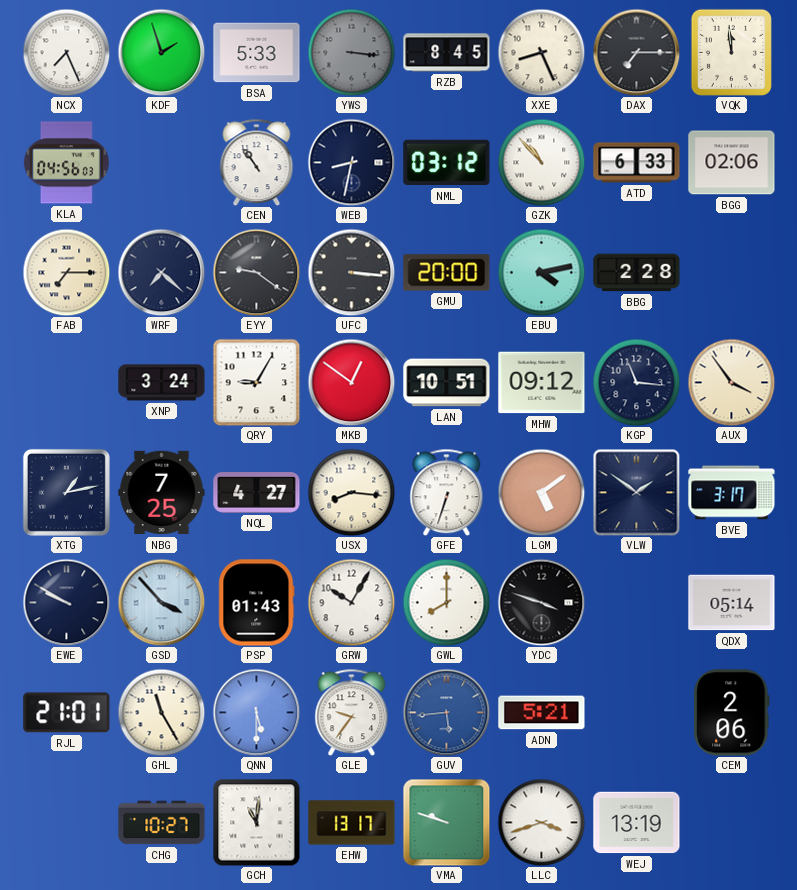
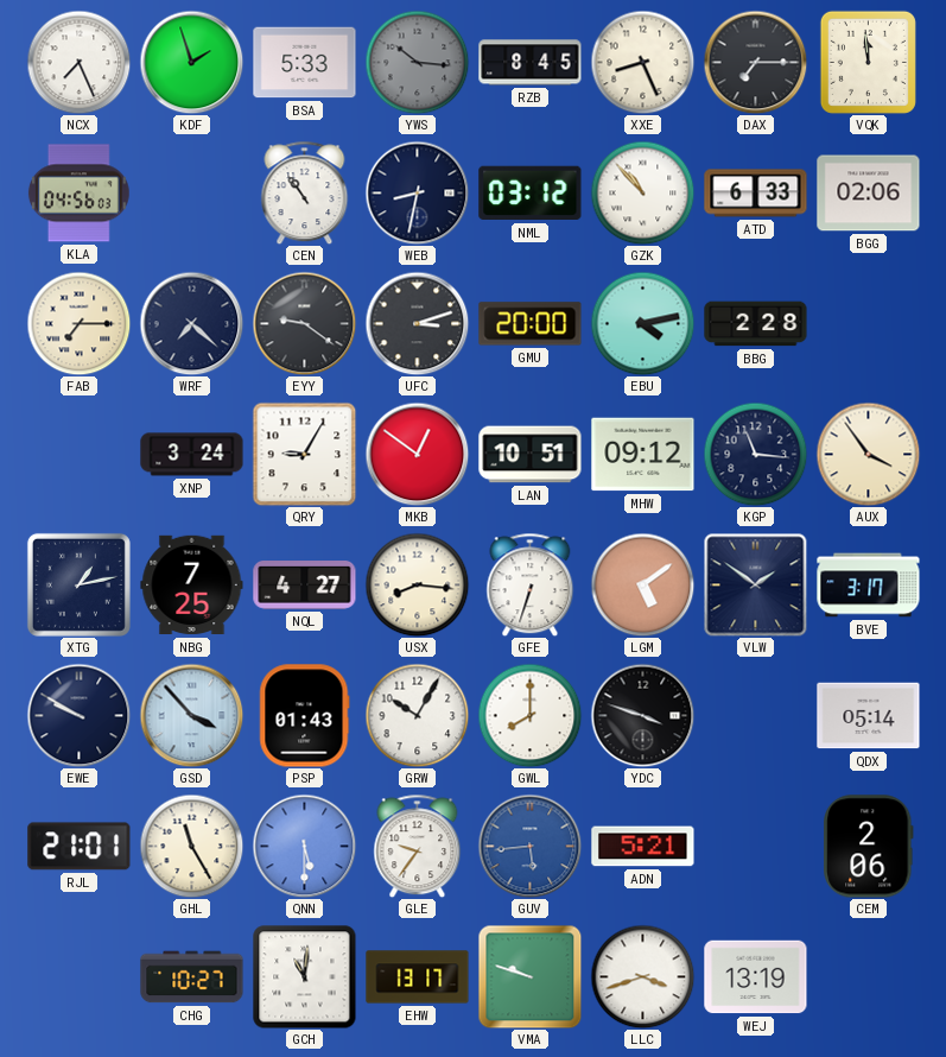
YWS: 3:16 -> 10:16
UFC: 3:16 -> 3:12
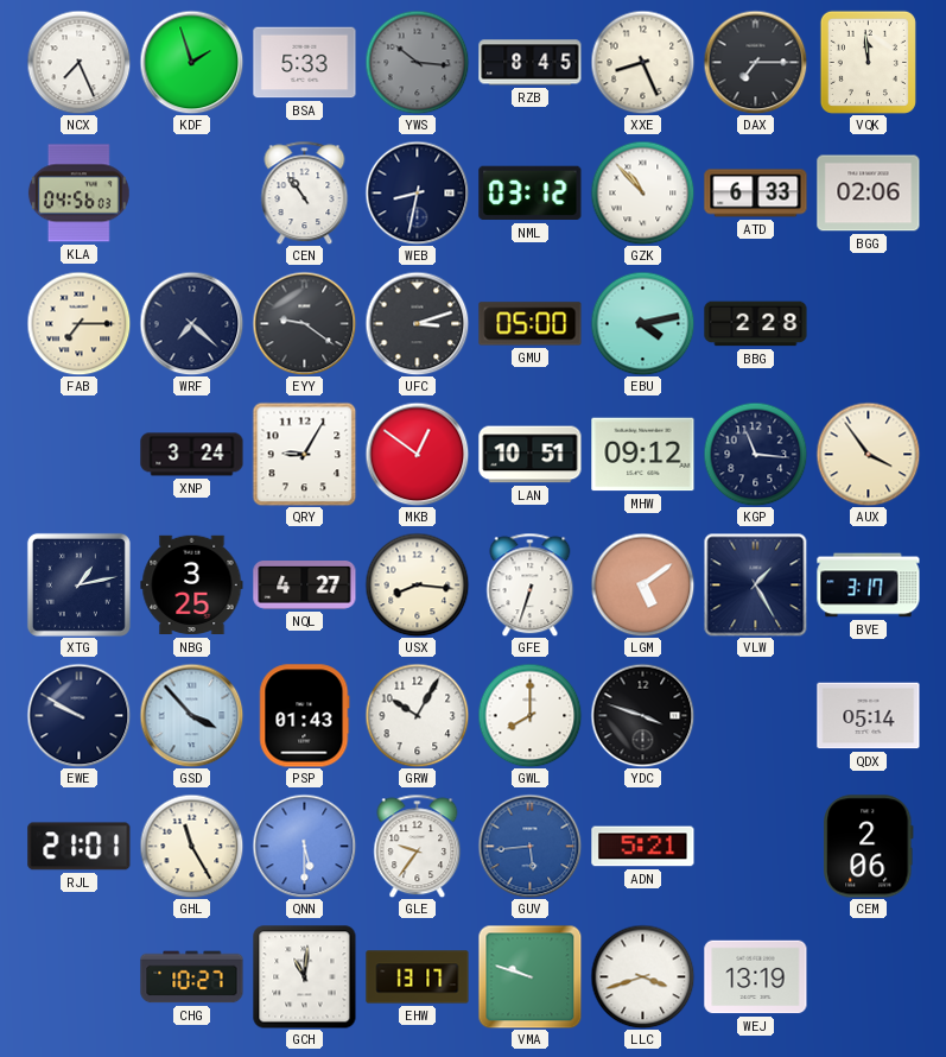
GMU: 20:00 -> 05:00
NBG: 7:25 -> 3:25
VLW: 1:51 -> 1:25
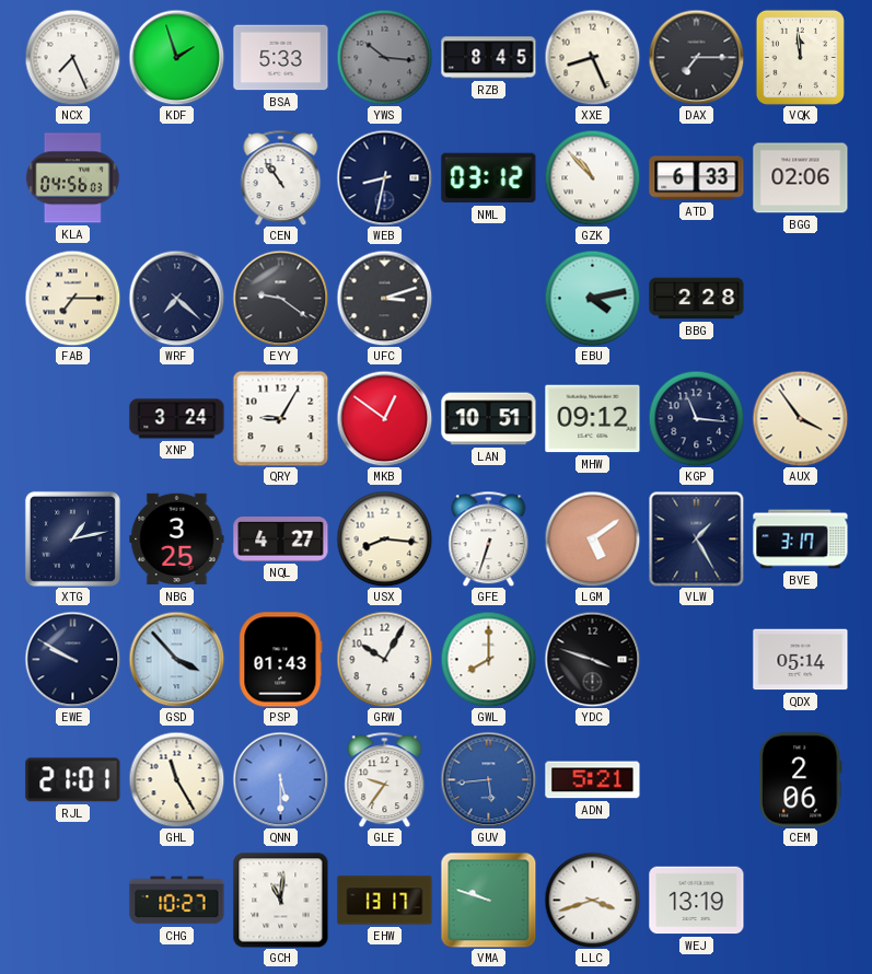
GMU: 05:00 -> none
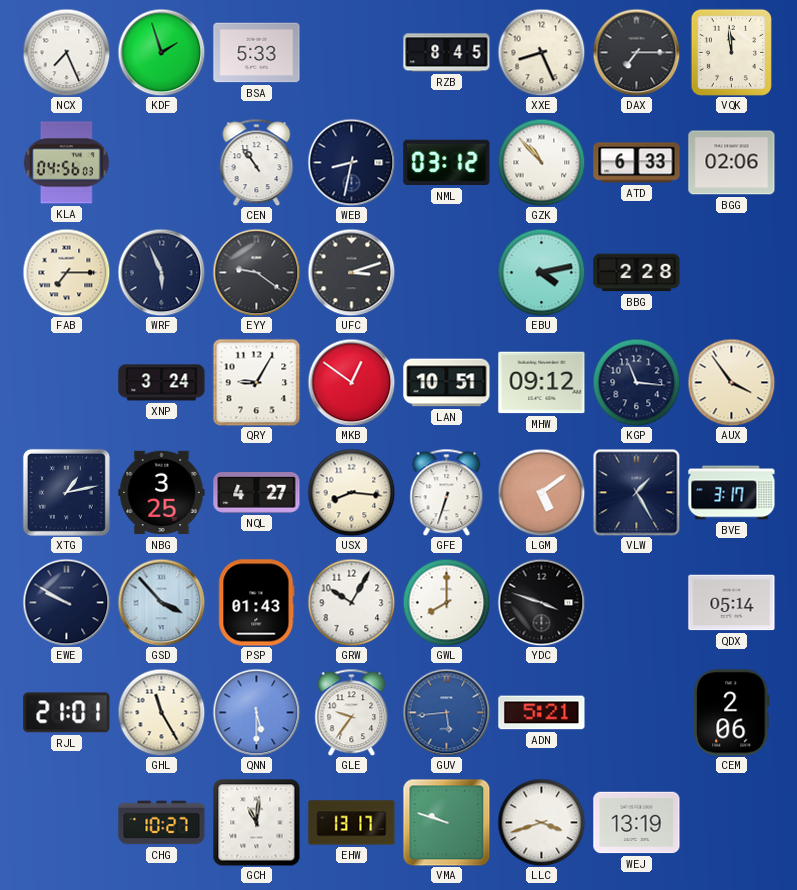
YWS: 10:16 -> none
WRF: 7:22 -> 5:56
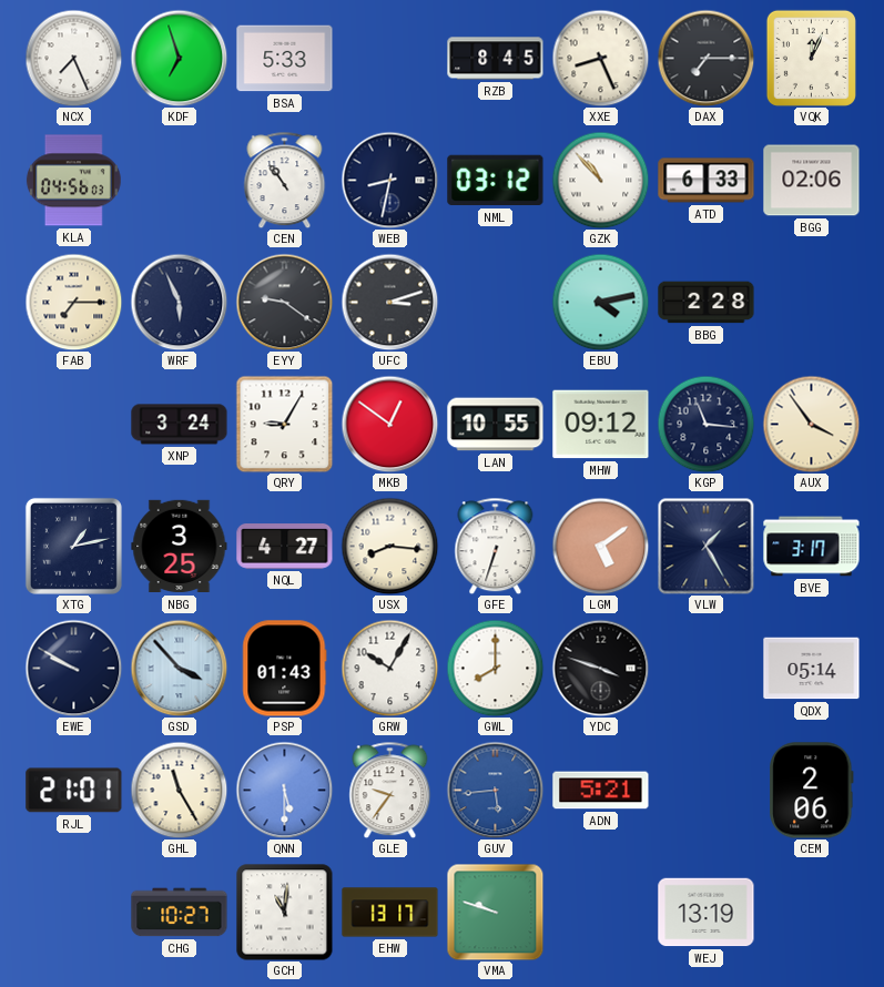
KDF: 1:57 -> 6:57
VQK: 11:59 -> 12:04
LAN: 10:51 -> 10:55
LLC: 3:42 -> none
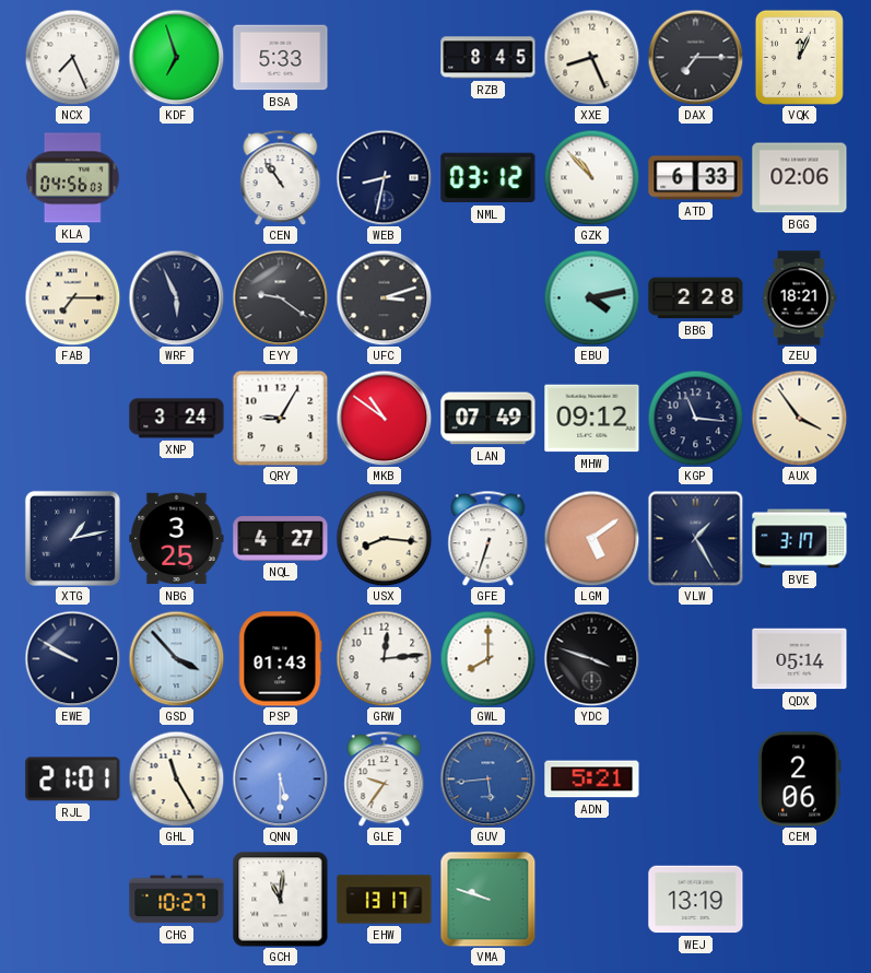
ZEU: none -> 18:21
MKB: 12:51 -> 10:51
LAN: 10:55 -> 07:49
GRW: 10:05 -> 12:14
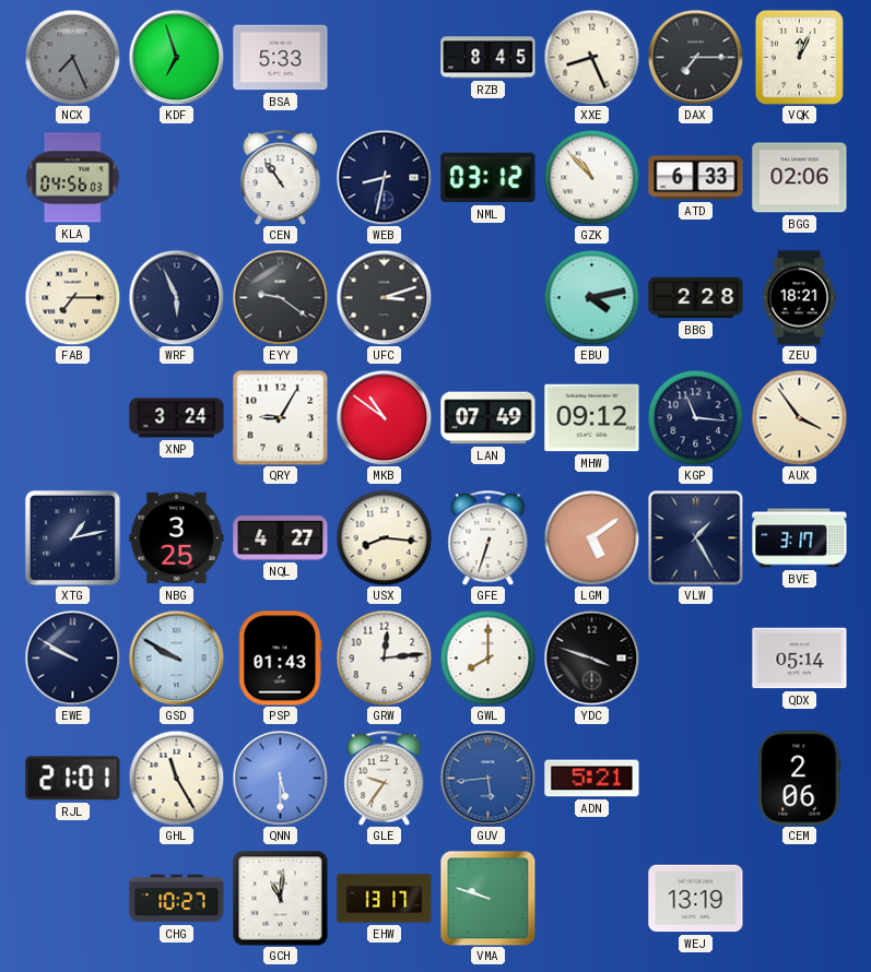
NCX dial: white -> grey
GSD: 3:53 -> 9:50
